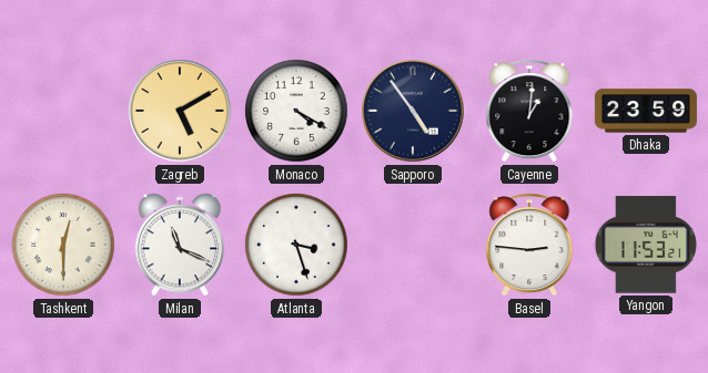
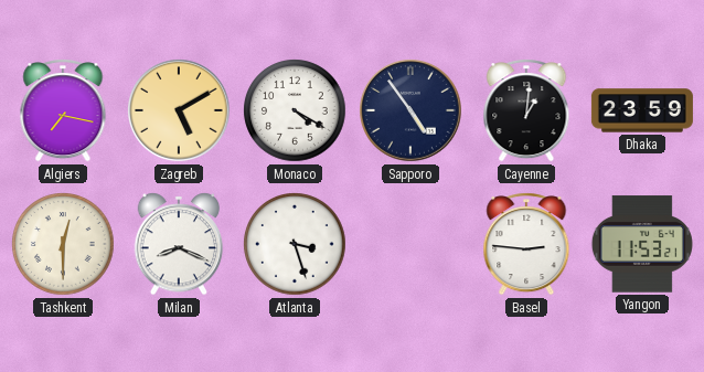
Algiers: none -> 7:17
Milan: 11:19 -> 8:19
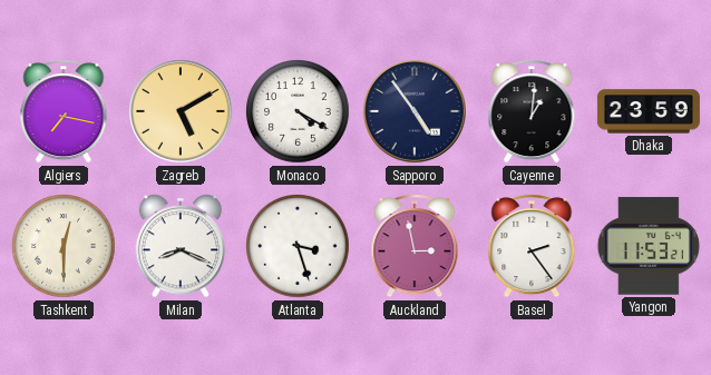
Auckland: none -> 2:58
Basel: 2:46 -> 2:24
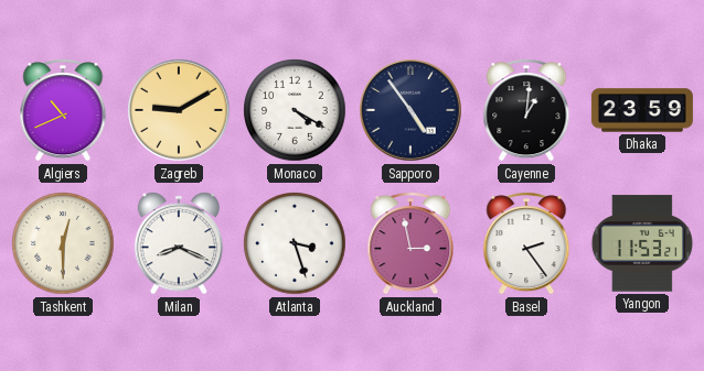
Algiers: 7:17 -> 10:41
Zagreb: 5:10 -> 9:10
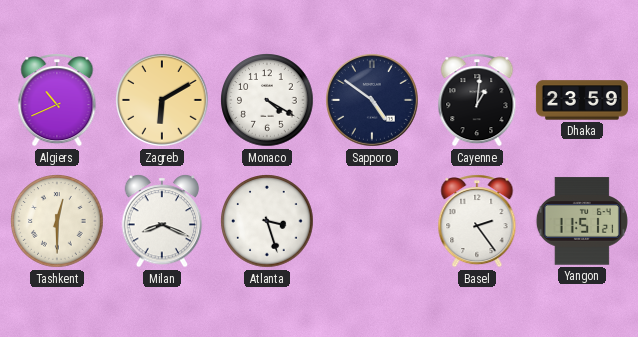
Zagreb: 9:10 -> 6:10
Sapporo: 4:54 -> 4:51
Auckland: 2:58 -> none
Yangon: 11:53 -> 11:51
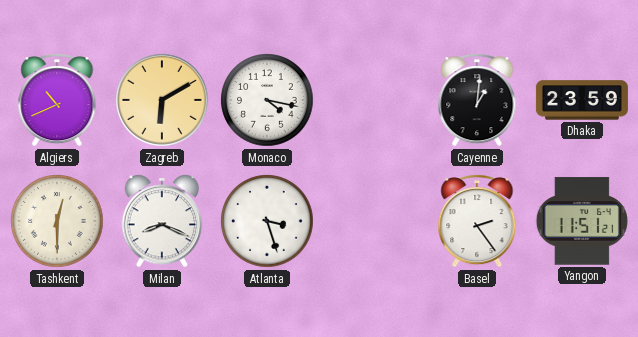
Monaco: 4:20 -> 4:17
Sapporo: 4:51 -> none
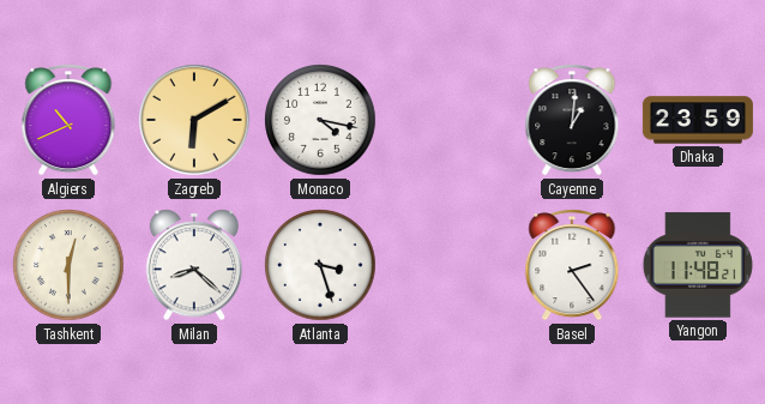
Milan: 8:19 -> 8:22
Yangon: 11:51 -> 11:48
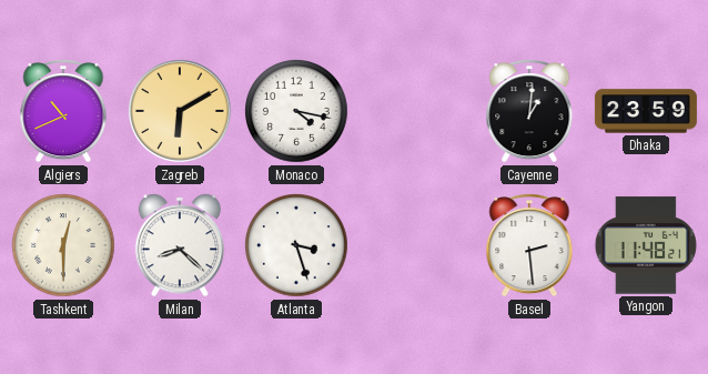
Basel: 2:24 -> 2:29
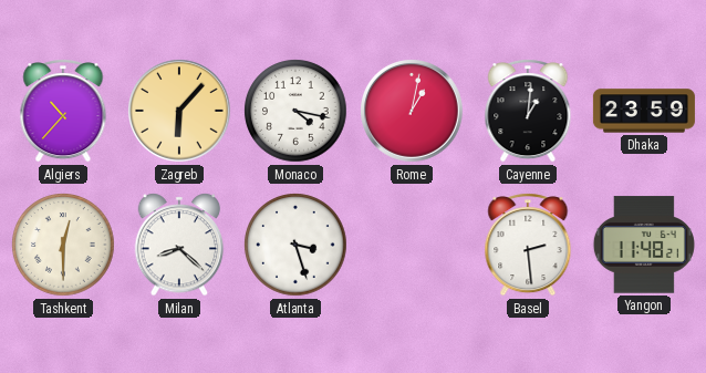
Algiers: 10:41 -> 10:37
Zagreb: 6:10 -> 6:07
Rome: none -> 1:02
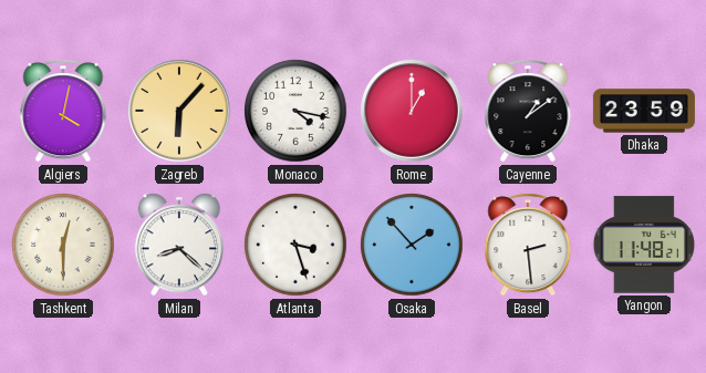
Algiers: 10:37 -> 4:02
Rome: 1:02 -> 1:00
Cayenne: 1:01 -> 1:09
Osaka: none -> 1:53
